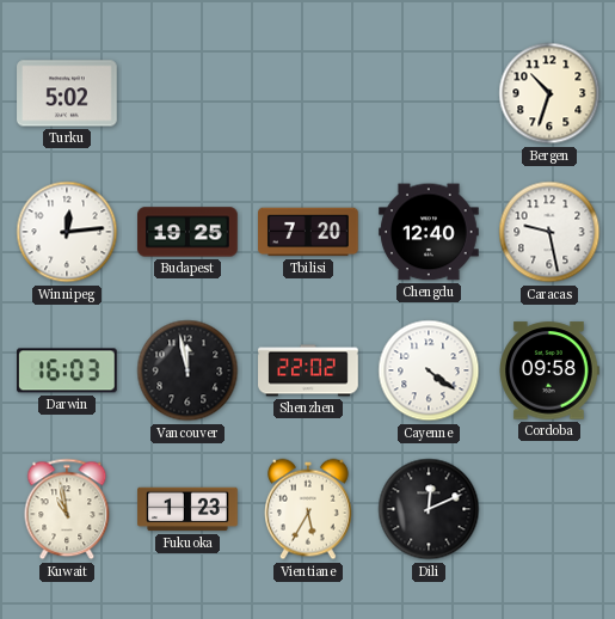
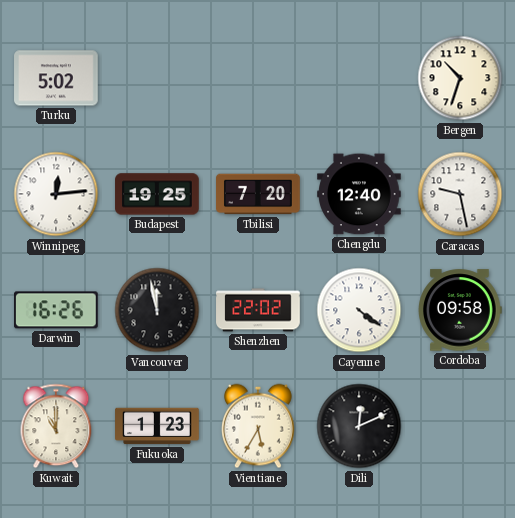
Darwin: 16:03 -> 16:26
Kuwait: 10:58 -> 11:00
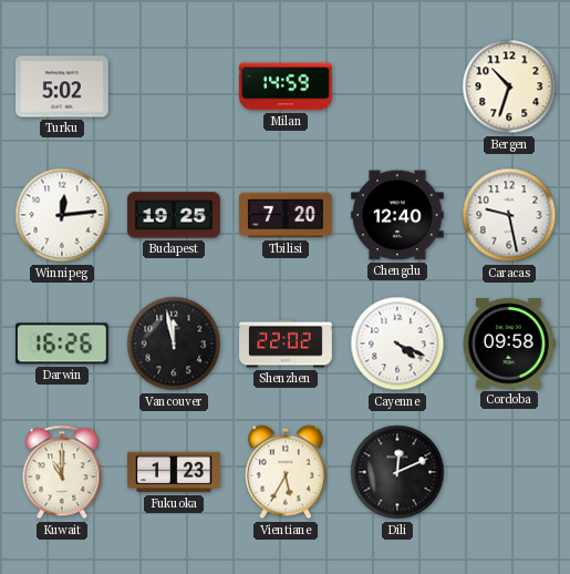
Milan: none -> 14:59
Cayenne: 4:21 -> 4:19
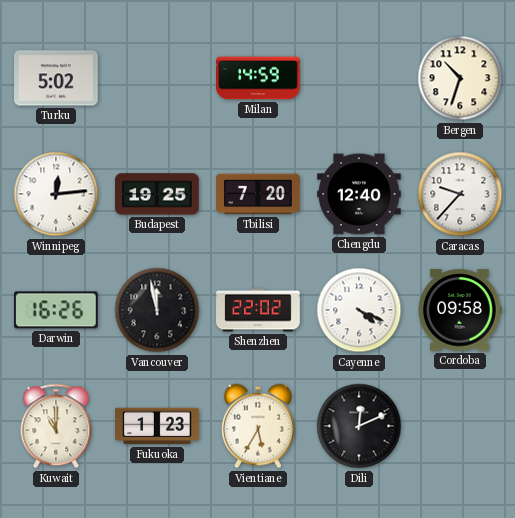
Caracas: 9:28 -> 9:37
